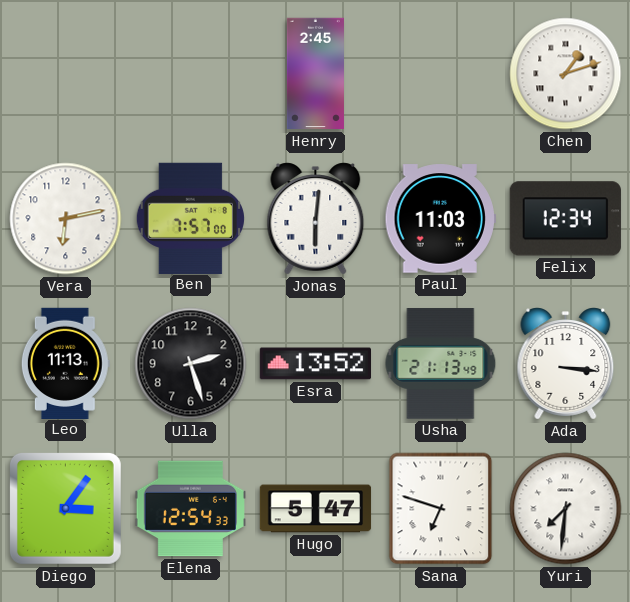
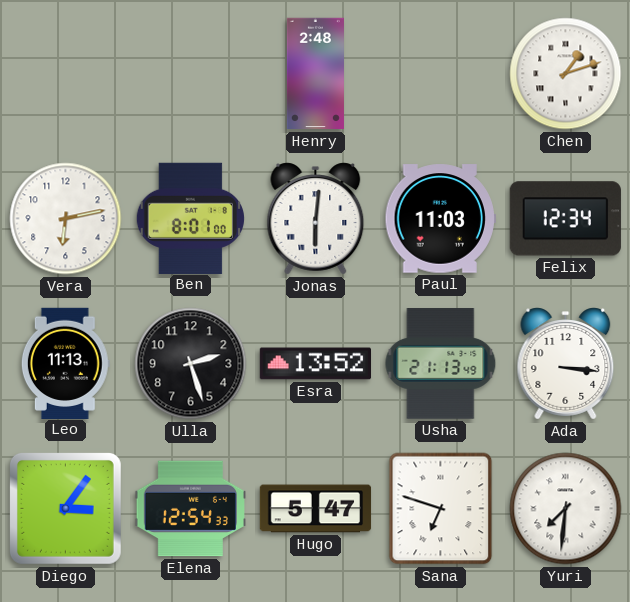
Henry: 2:45 -> 2:48
Ben: 7:57 -> 8:01
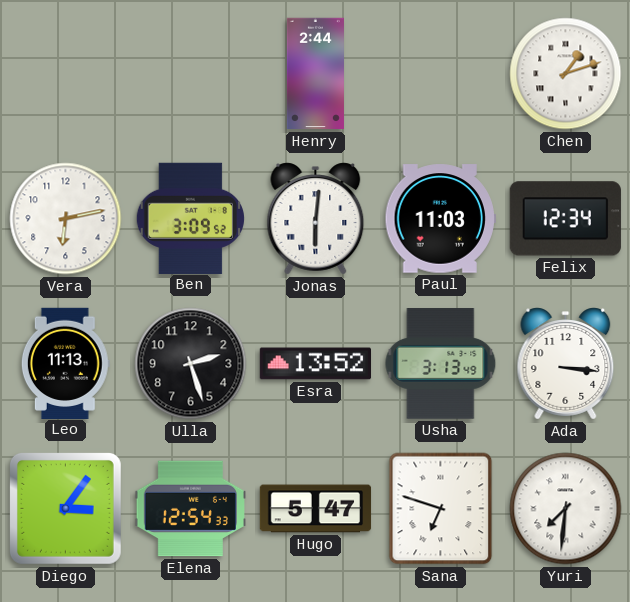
Henry: 2:48 -> 2:44
Ben: 8:01 -> 3:09
Usha: 21:13 -> 3:13
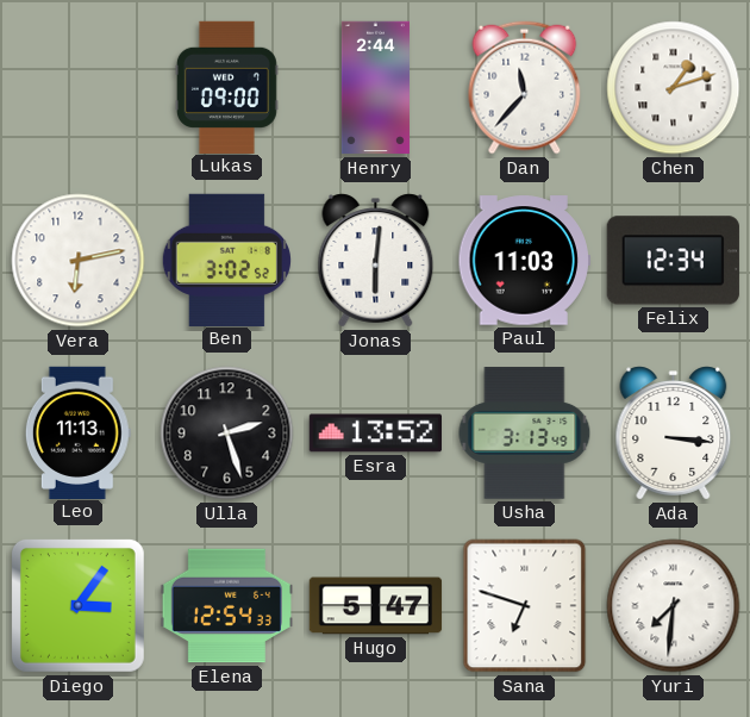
Lukas: none -> 09:00
Dan: none -> 11:37
Ben: 3:09 -> 3:02
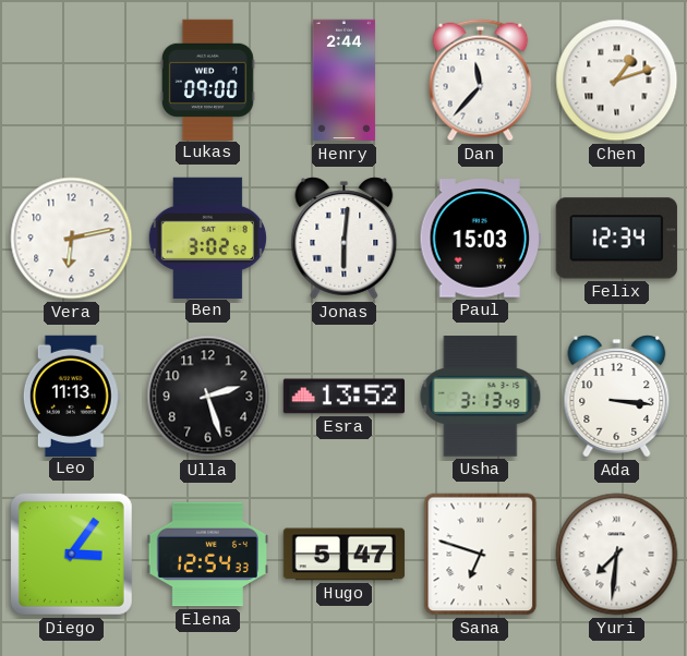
Paul: 11:03 -> 15:03
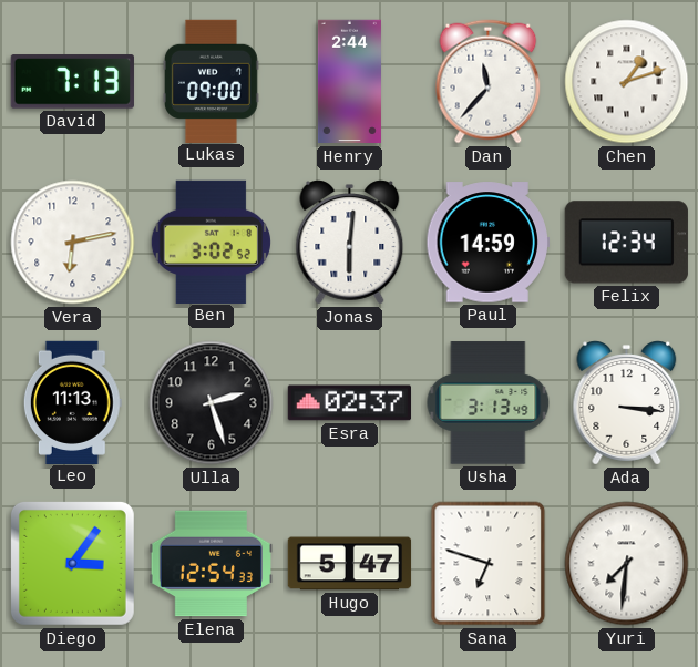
David: none -> 7:13
Paul: 15:03 -> 14:59
Esra: 13:52 -> 02:37
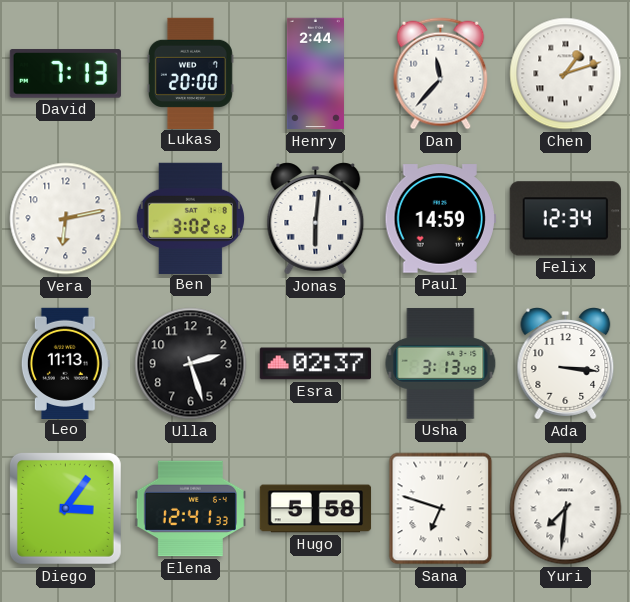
Lukas: 09:00 -> 20:00
Elena: 12:54 -> 12:41
Hugo: 5:47 -> 5:58
